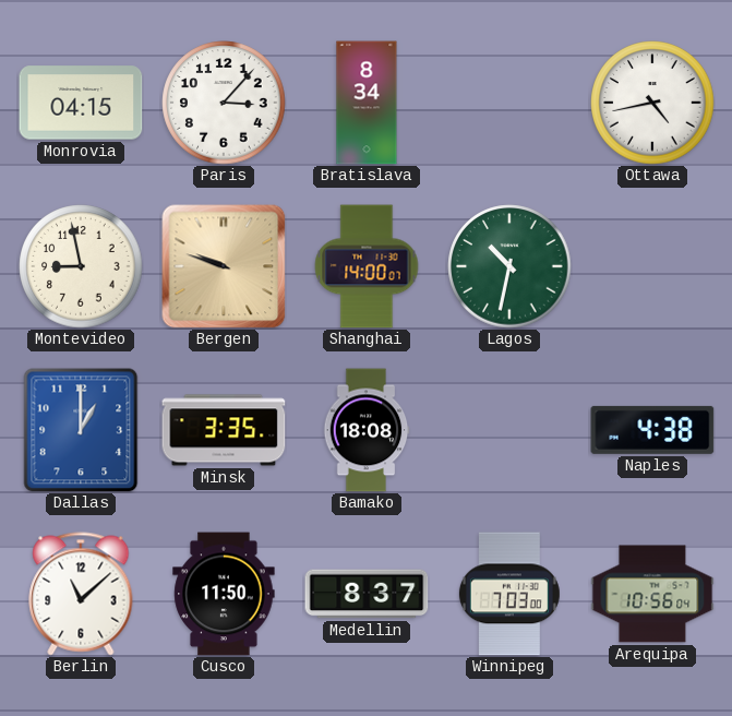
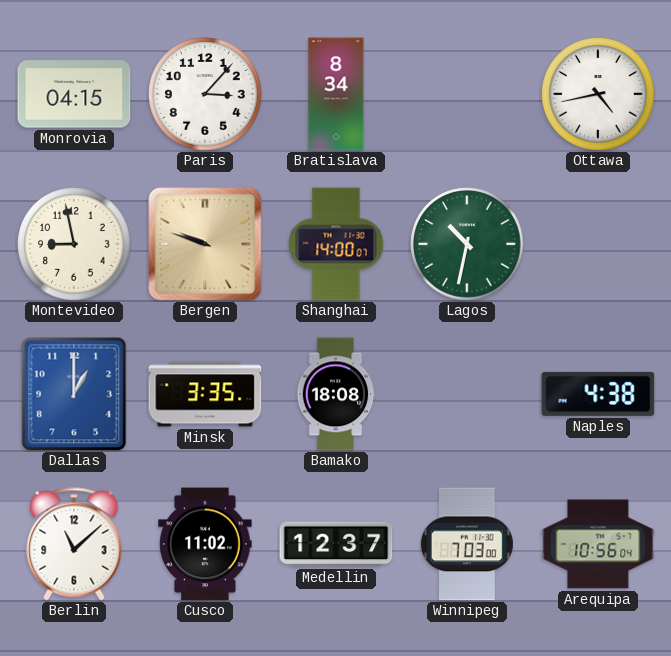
Cusco: 11:50 -> 11:02
Medellin: 8:37 -> 12:37
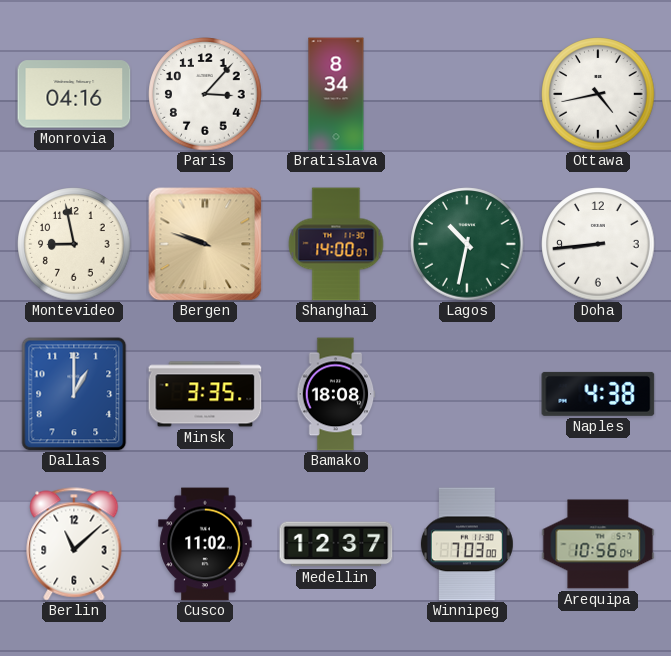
Monrovia: 04:15 -> 04:16
Doha: none -> 8:44
